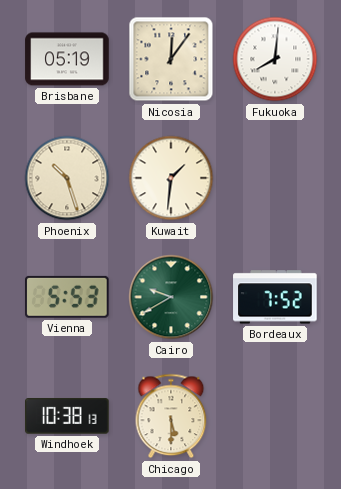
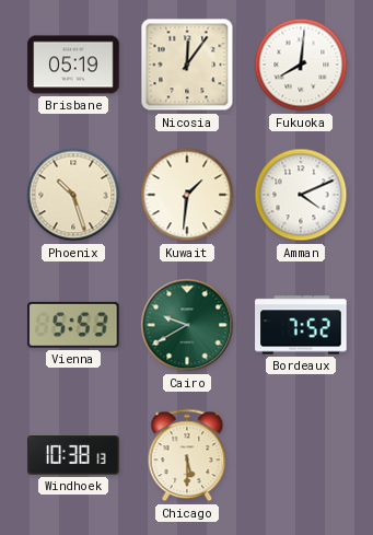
Amman: none -> 4:11
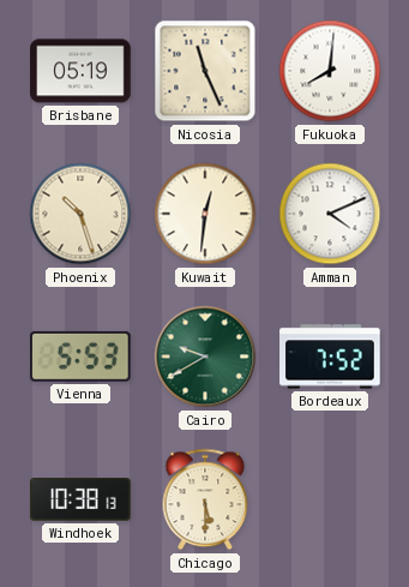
Nicosia: 12:06 -> 11:26
Kuwait: 1:31 -> 12:31
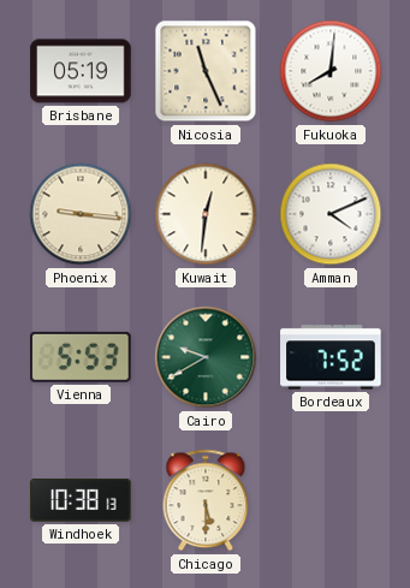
Phoenix: 10:27 -> 9:16
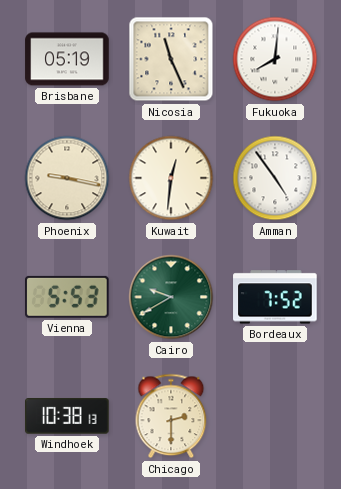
Phoenix: 9:16 -> 9:17
Amman: 4:11 -> 4:54
Chicago: 5:30 -> 2:30
